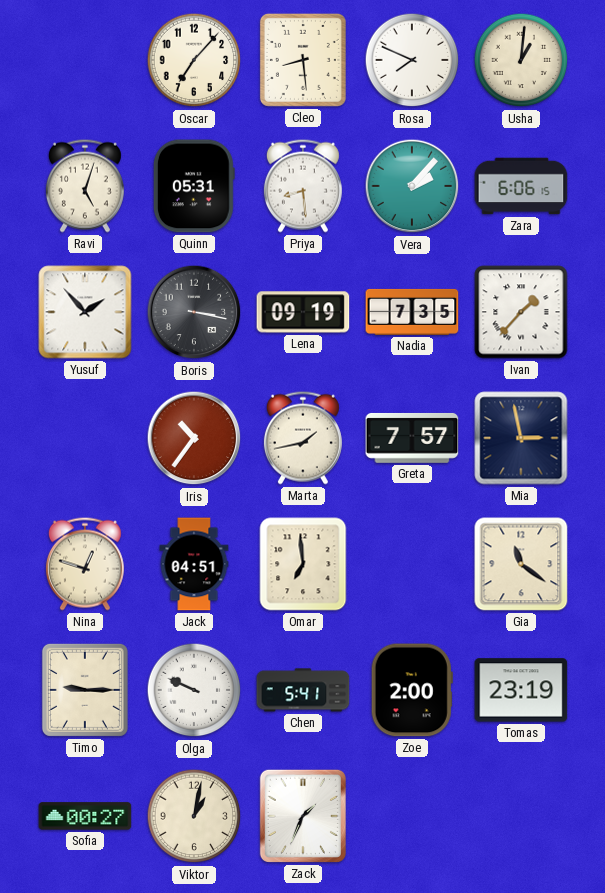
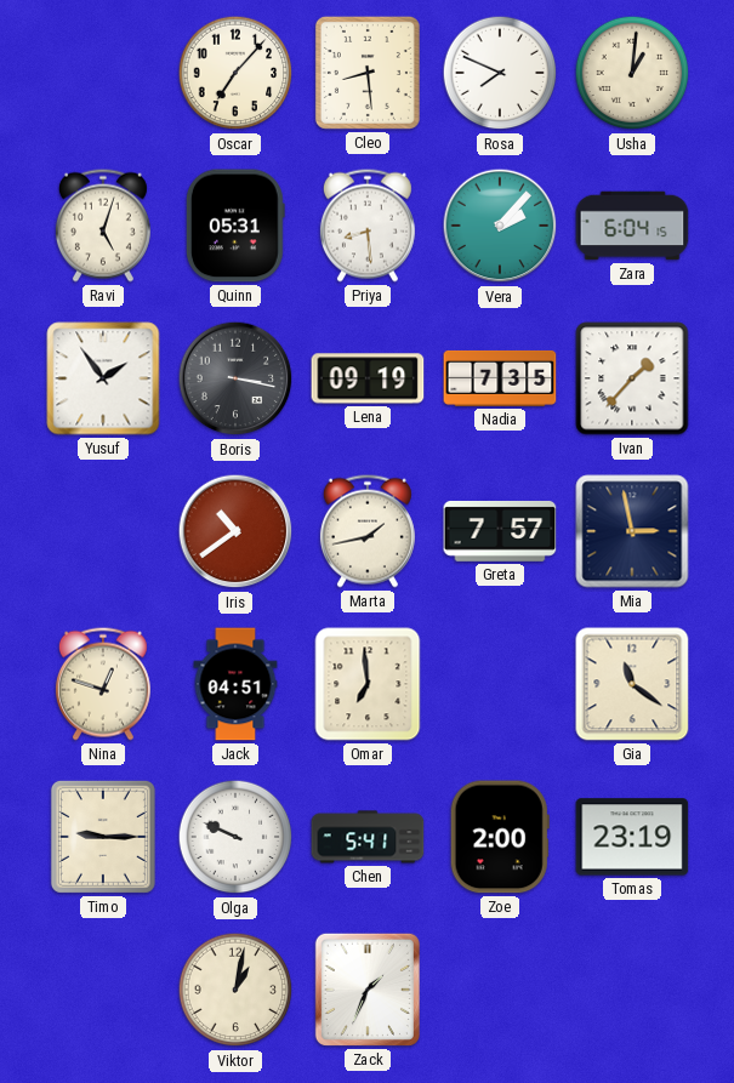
Zara: 6:06 -> 6:04
Yusuf: 1:53 -> 1:54
Iris: 10:36 -> 10:39
Sofia: 00:27 -> none
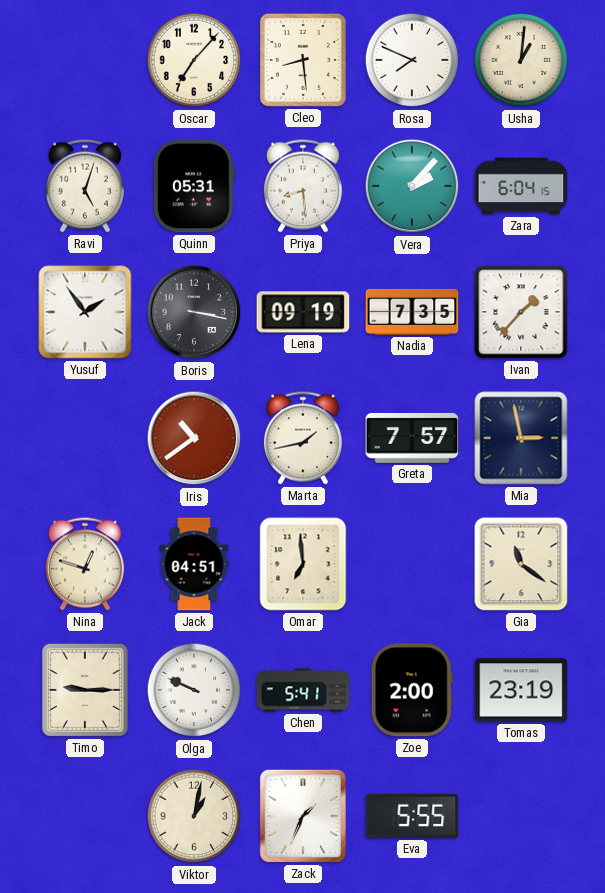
Eva: none -> 5:55
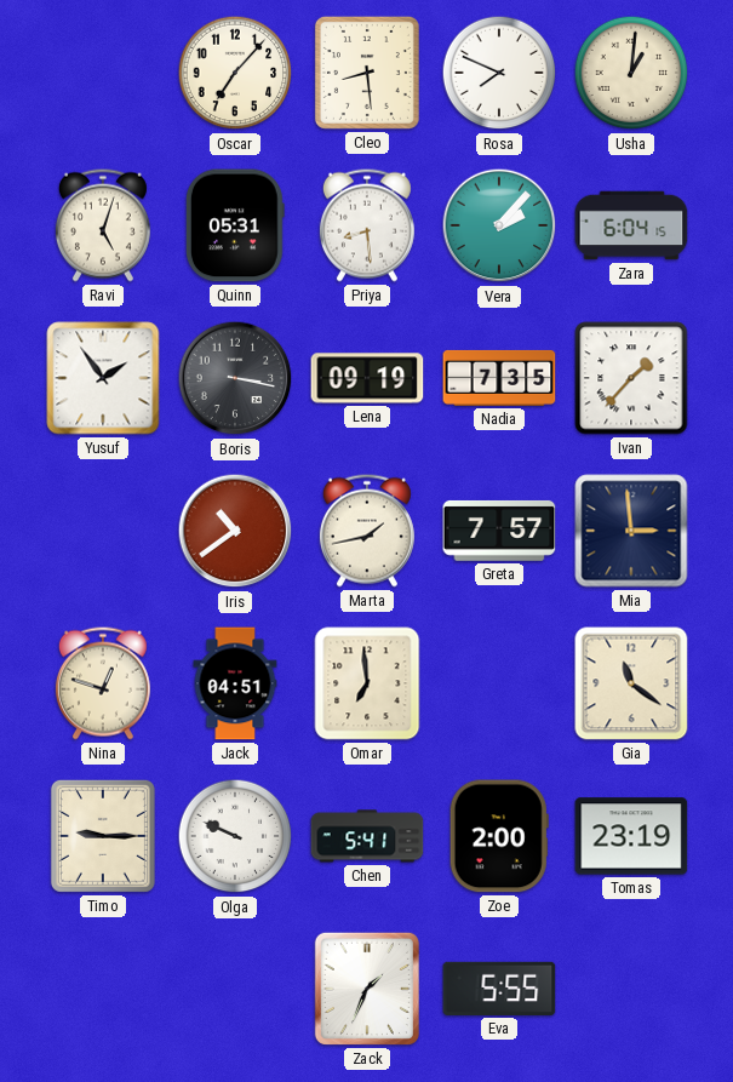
Mia: 2:58 -> 2:59
Viktor: 1:02 -> none
